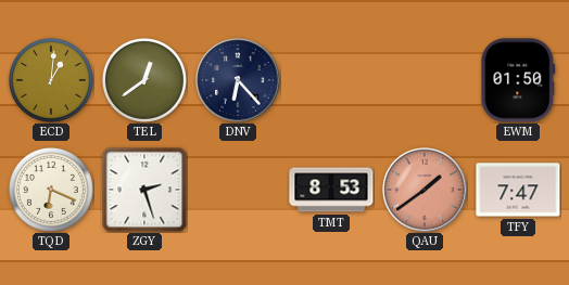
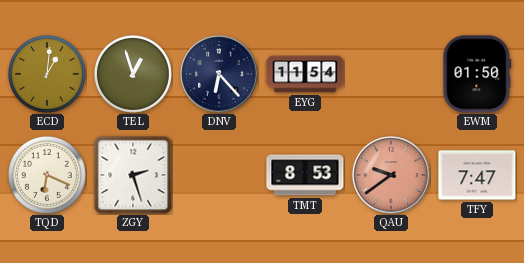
TEL: 12:39 -> 12:57
EYG: none -> 11:54
QAU: 1:39 -> 9:39
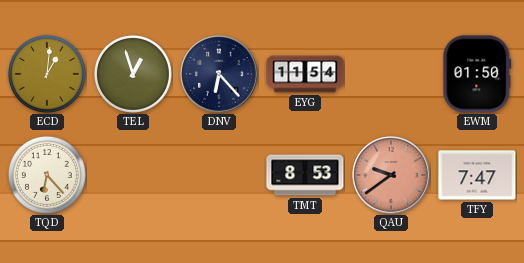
TQD: 6:19 -> 6:23
ZGY: 2:27 -> none
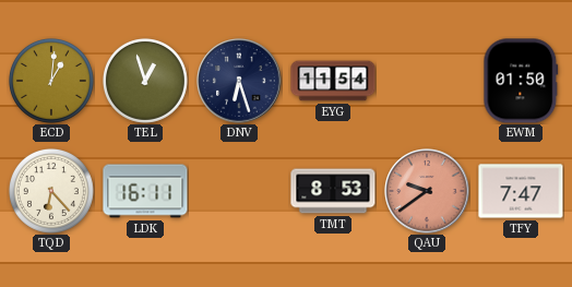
DNV: 6:23 -> 6:27
LDK: none -> 16:11
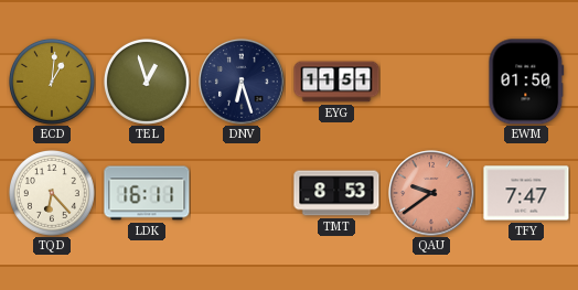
EYG: 11:54 -> 11:51
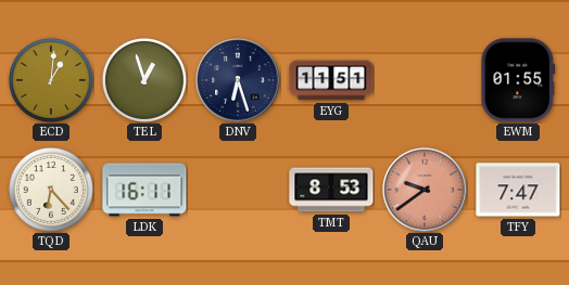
EWM: 01:50 -> 01:55
